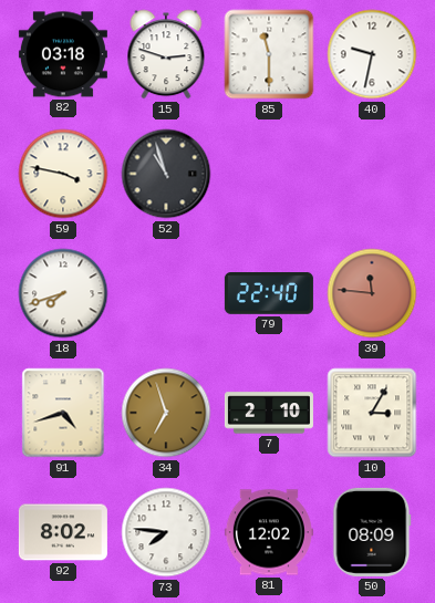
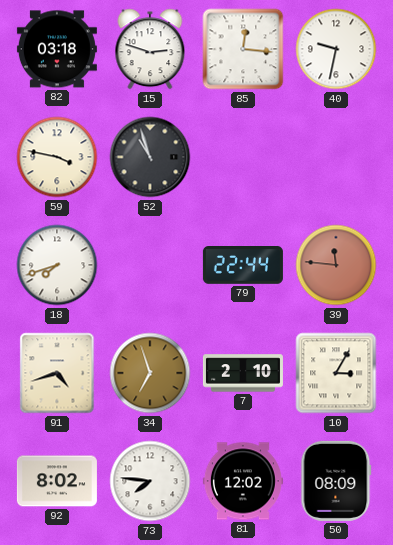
85: 11:30 -> 12:16
79: 22:40 -> 22:44
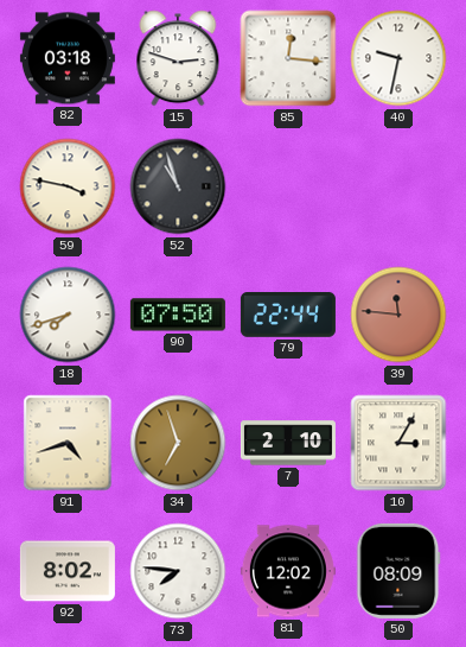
90: none -> 07:50
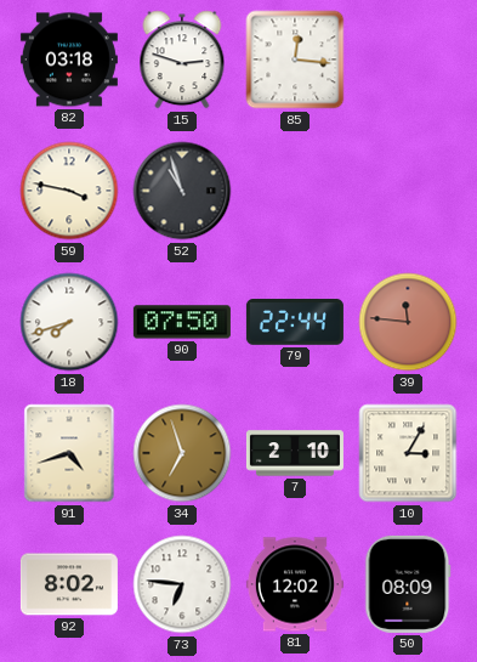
40: 9:32 -> none
73: 7:46 -> 6:46
